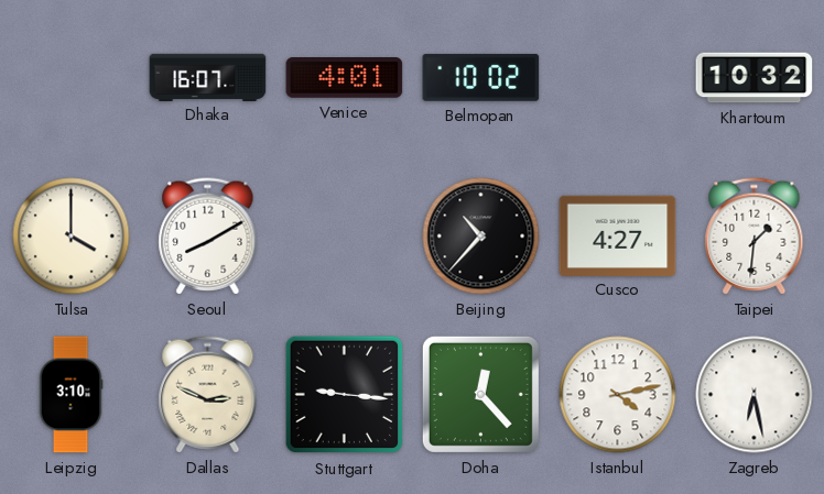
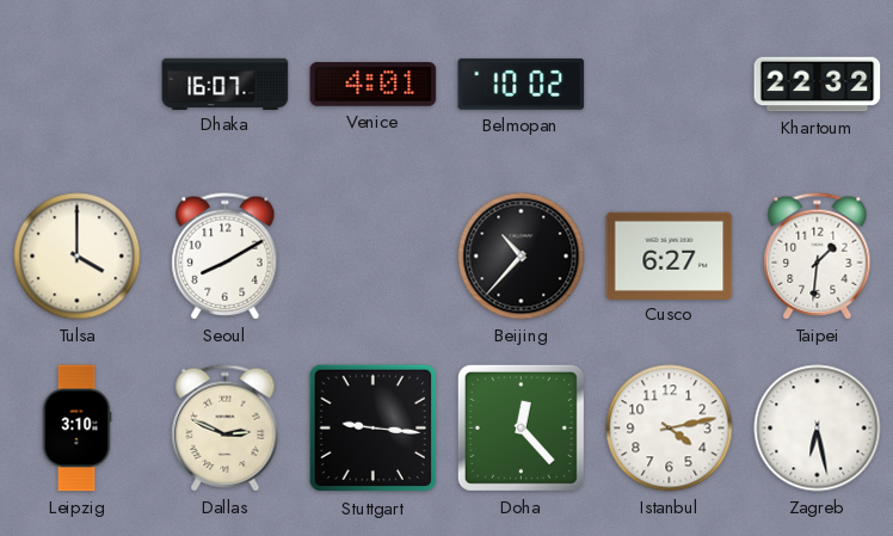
Khartoum: 10:32 -> 22:32
Cusco: 4:27 -> 6:27
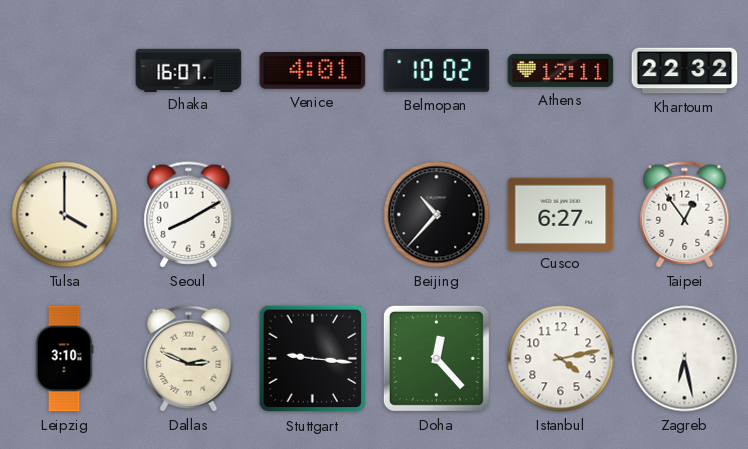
Athens: none -> 12:11
Taipei: 1:31 -> 12:54
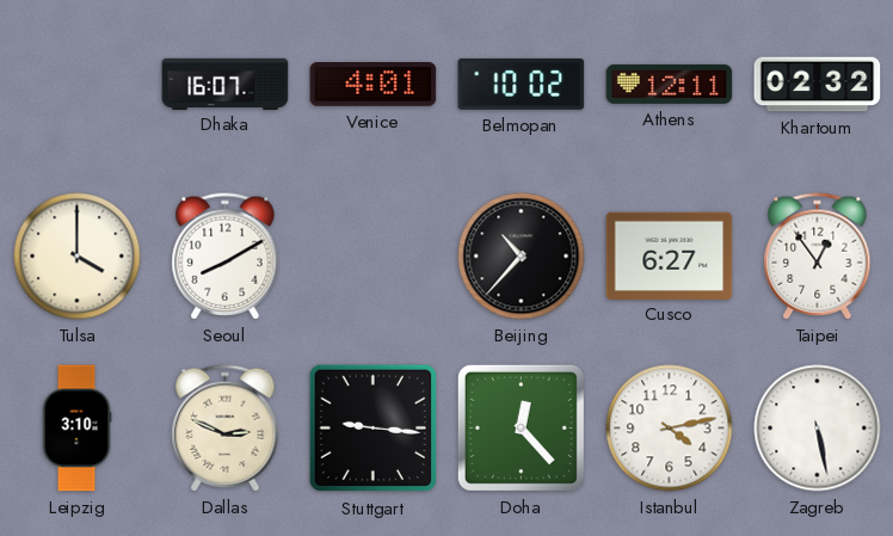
Khartoum: 22:32 -> 02:32
Zagreb: 6:28 -> 5:28
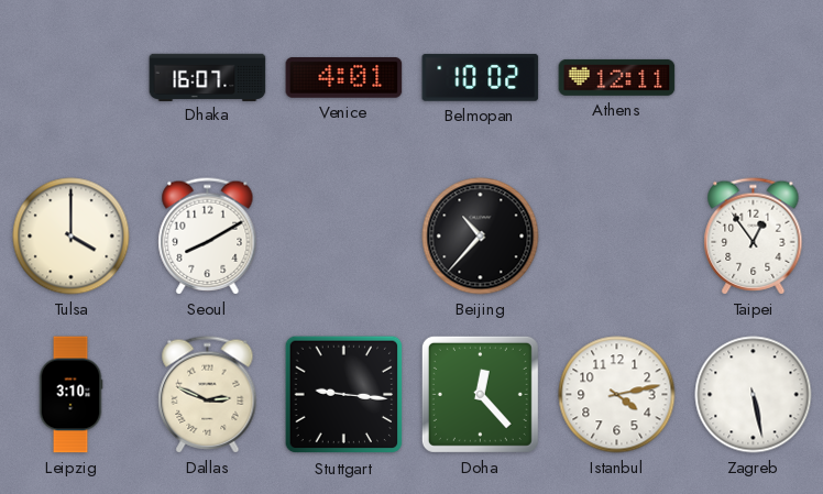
Khartoum: 02:32 -> none
Cusco: 6:27 -> none
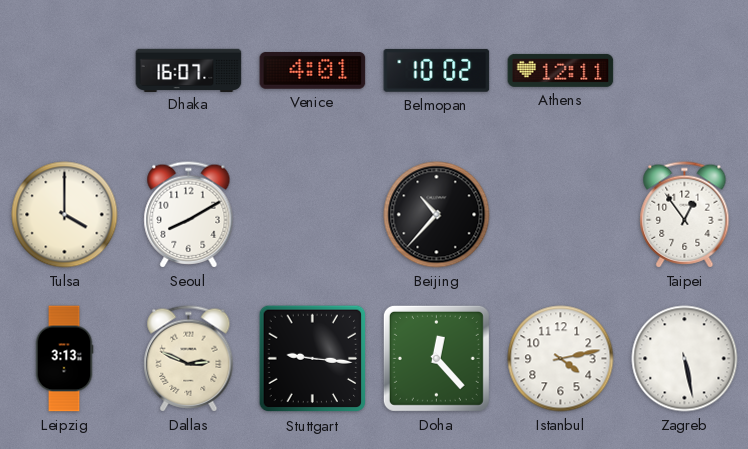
Leipzig: 3:10 -> 3:13
